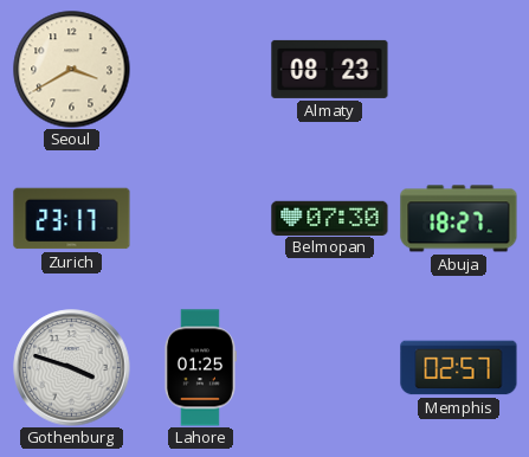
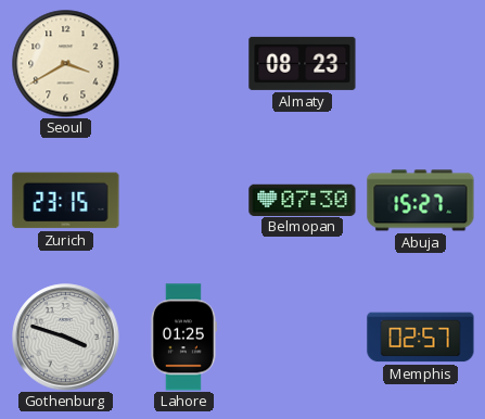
Zurich: 23:17 -> 23:15
Abuja: 18:27 -> 15:27
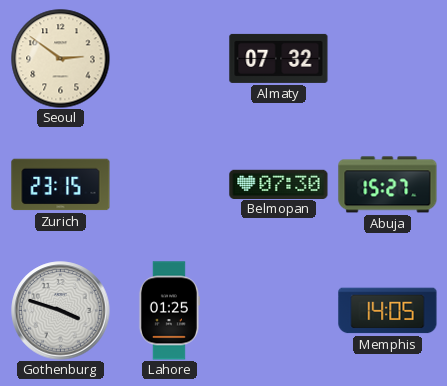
Seoul: 3:40 -> 2:51
Almaty: 08:23 -> 07:32
Memphis: 02:57 -> 14:05
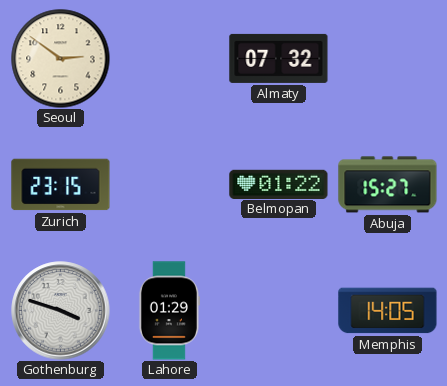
Belmopan: 07:30 -> 01:22
Lahore: 01:25 -> 01:29
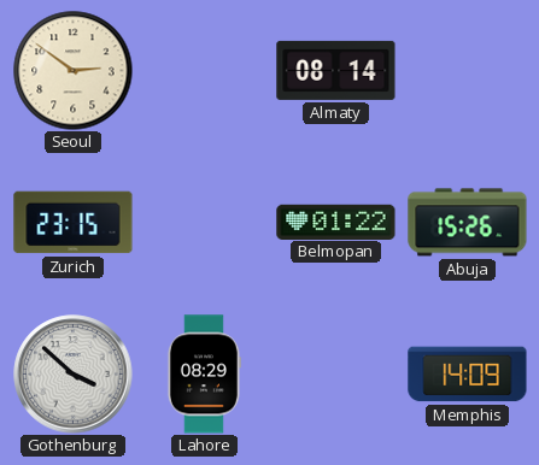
Almaty: 07:32 -> 08:14
Abuja: 15:27 -> 15:26
Gothenburg: 3:48 -> 3:52
Lahore: 01:29 -> 08:29
Memphis: 14:05 -> 14:09
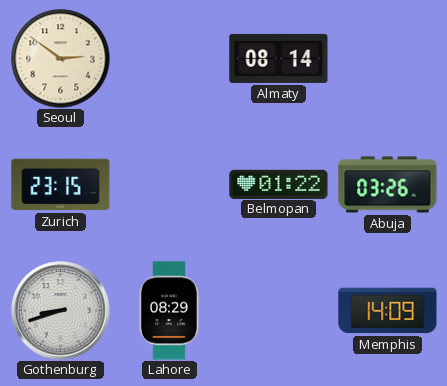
Abuja: 15:26 -> 03:26
Gothenburg: 3:52 -> 8:42
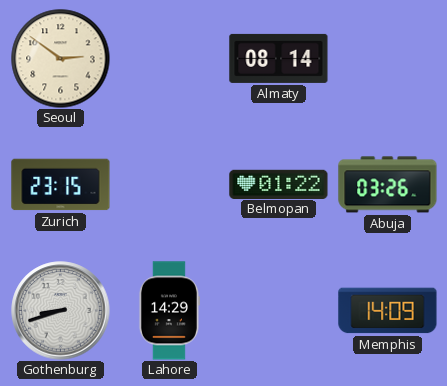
Lahore: 08:29 -> 14:29
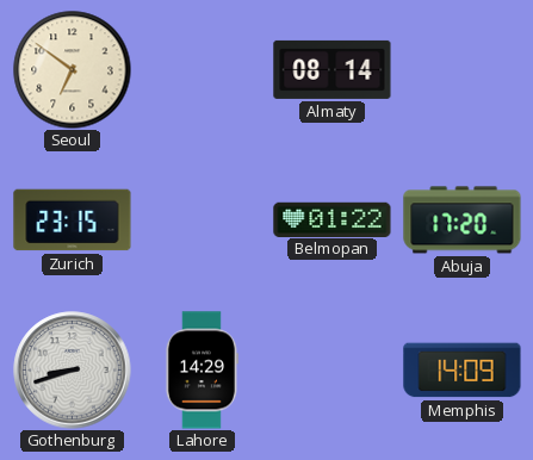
Seoul: 2:51 -> 6:51
Abuja: 03:26 -> 17:20
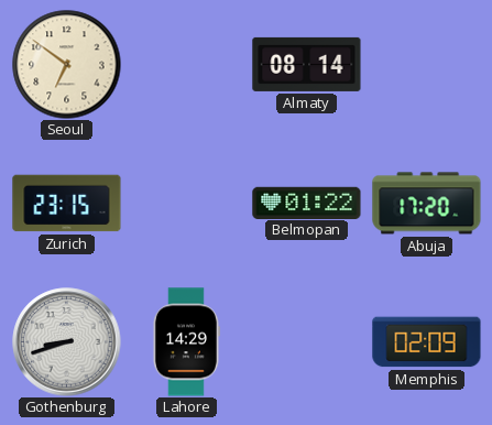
Memphis: 14:09 -> 02:09
